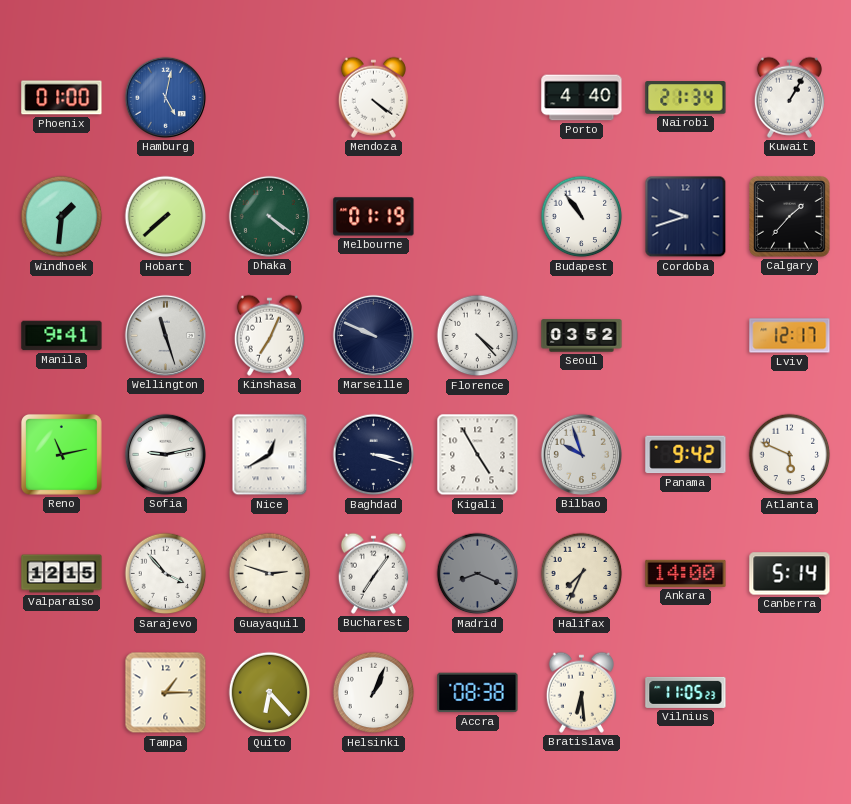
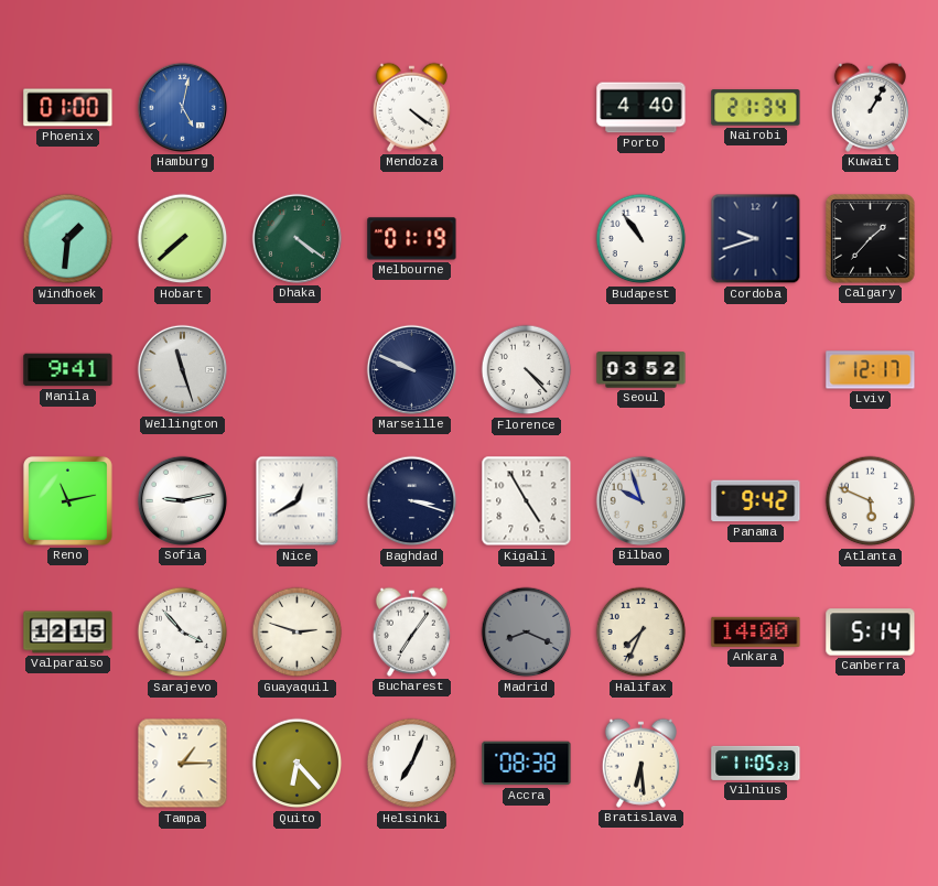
Kinshasa: 7:04 -> none
Helsinki: 1:04 -> 7:04
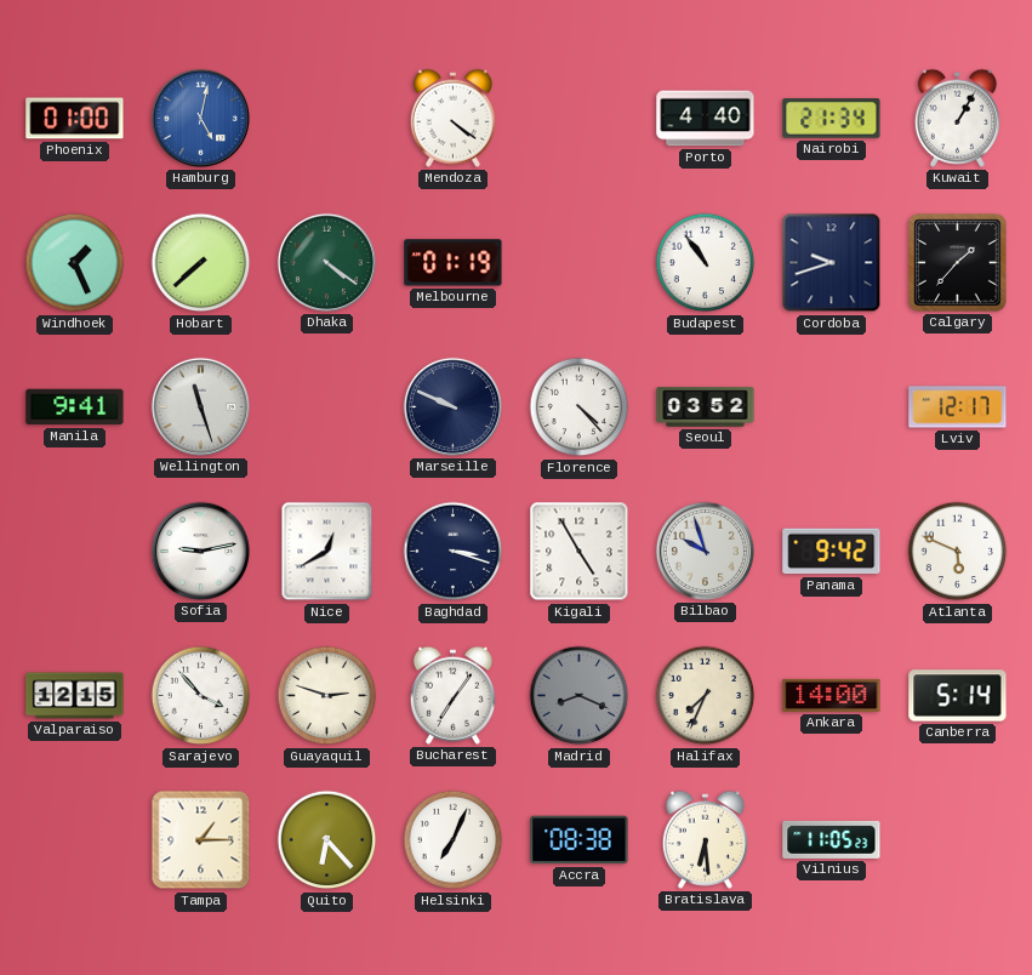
Windhoek: 1:31 -> 1:26
Reno: 11:13 -> none
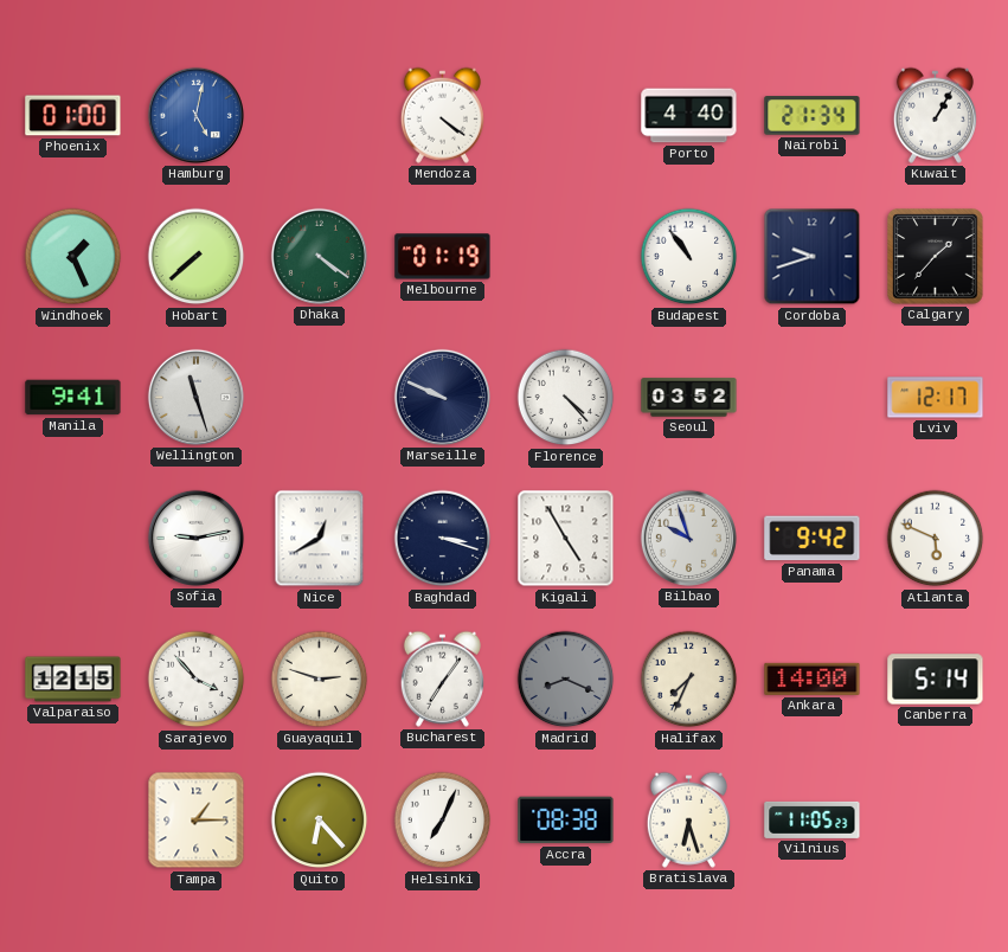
Bratislava: 6:29 -> 6:27
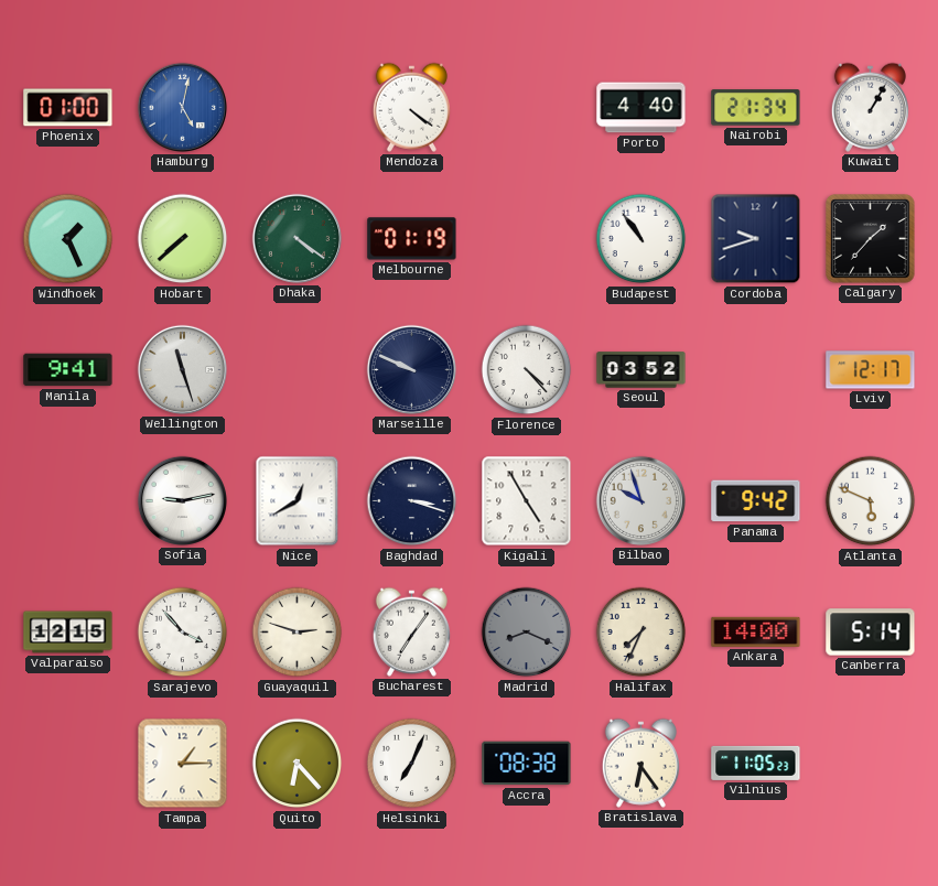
Bratislava: 6:27 -> 6:24
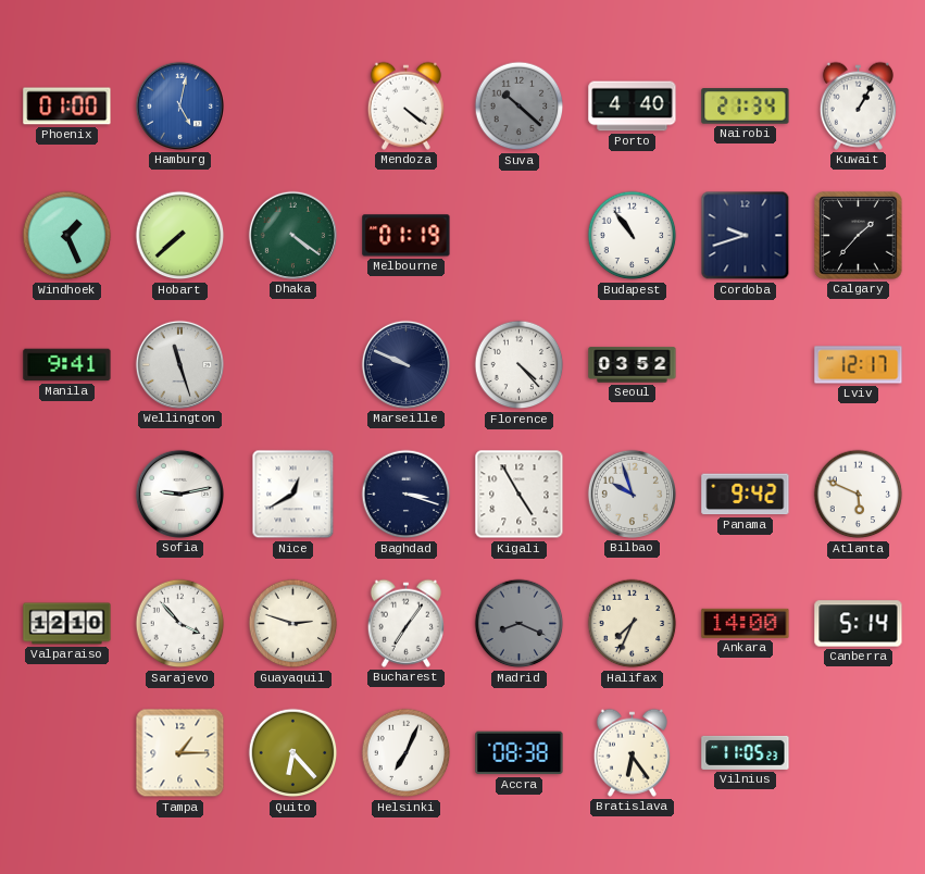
Suva: none -> 10:22
Valparaiso: 12:15 -> 12:10
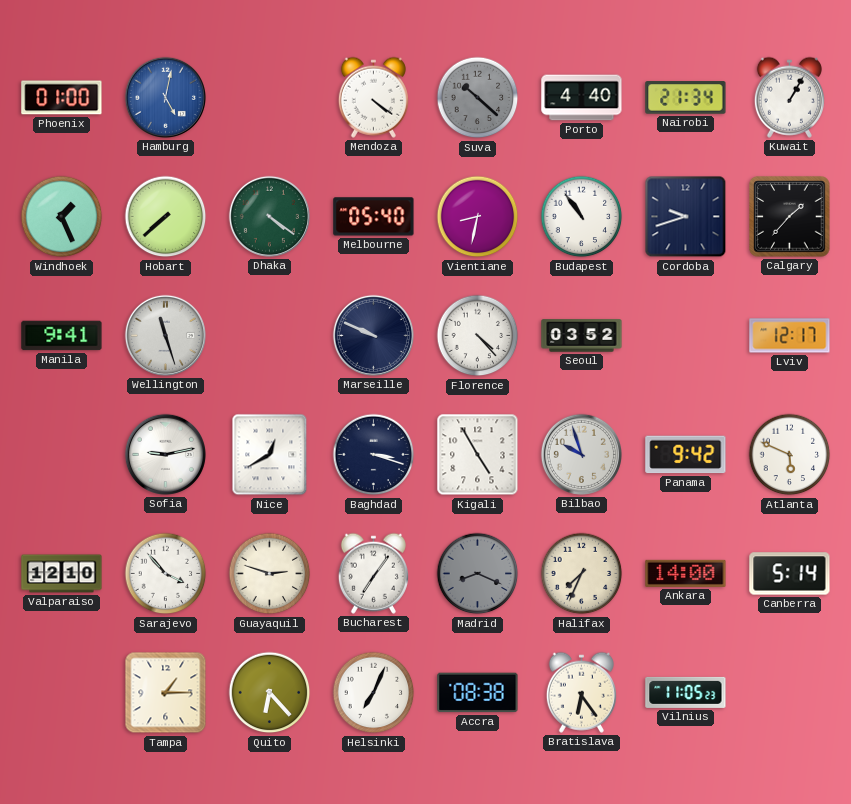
Melbourne: 01:19 -> 05:40
Vientiane: none -> 8:32
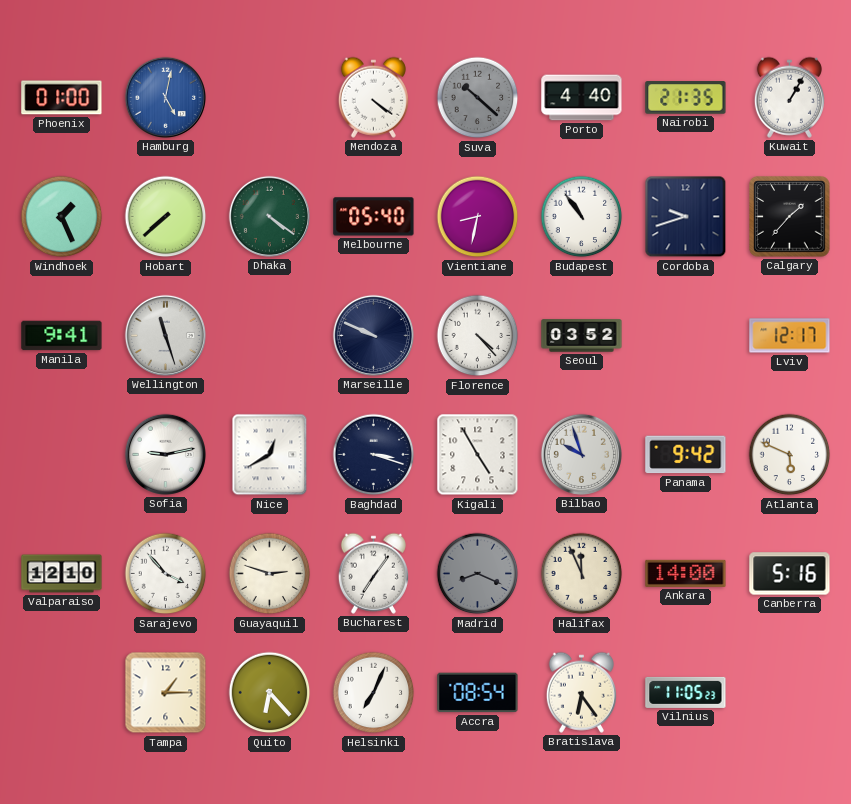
Nairobi: 21:34 -> 21:35
Halifax: 7:34 -> 11:56
Canberra: 5:14 -> 5:16
Accra: 08:38 -> 08:54
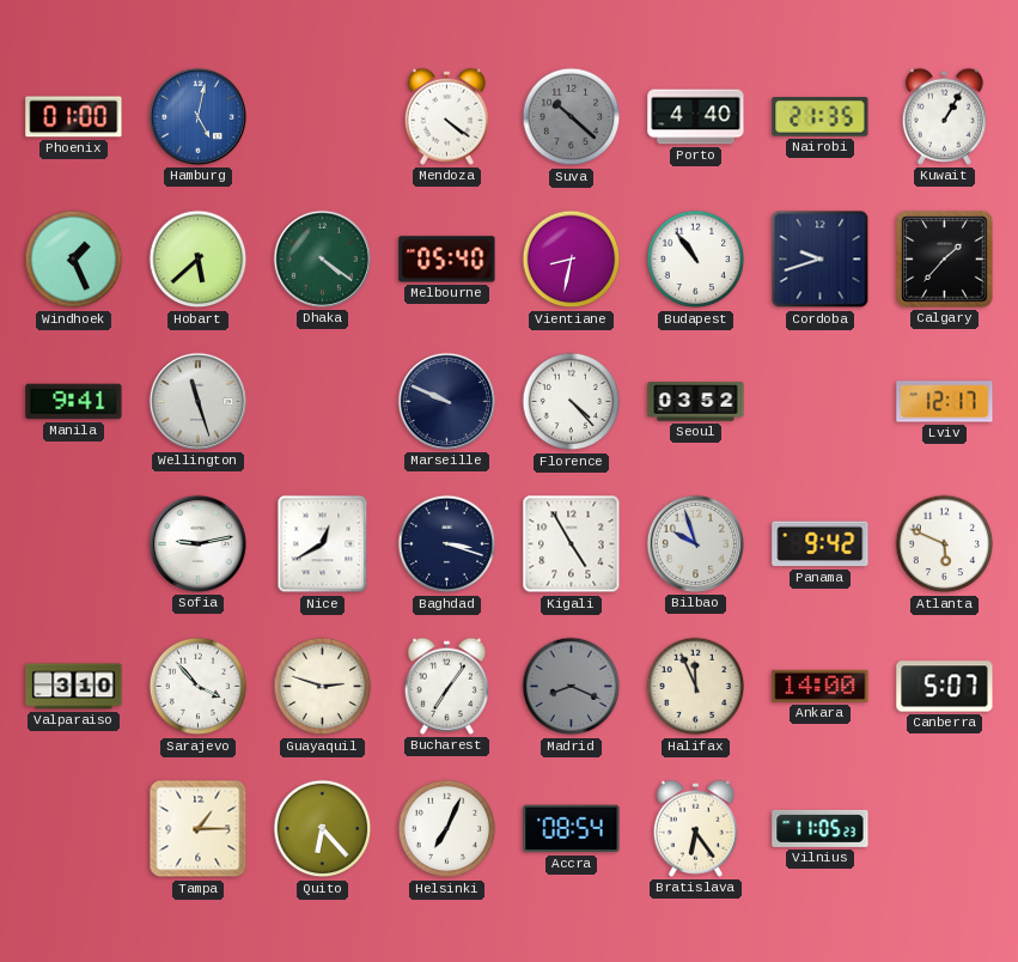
Hobart: 7:38 -> 5:38
Valparaiso: 12:10 -> 3:10
Canberra: 5:16 -> 5:07
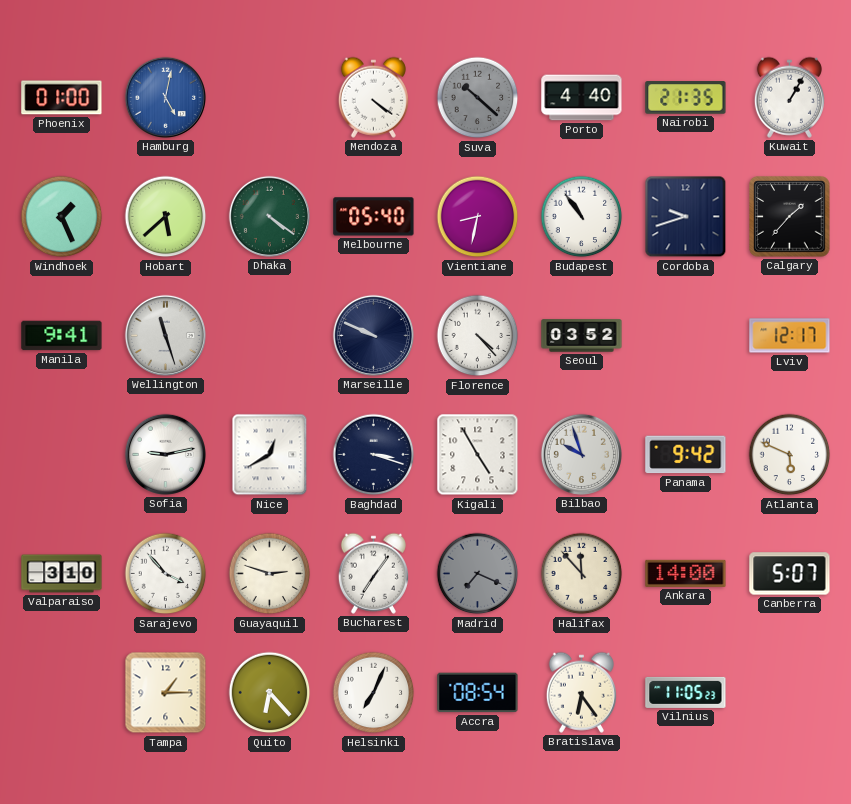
Madrid: 8:19 -> 7:19
Halifax: 11:56 -> 11:53
